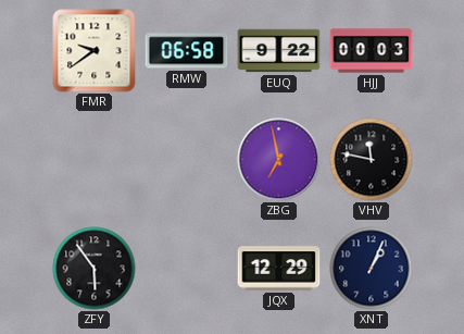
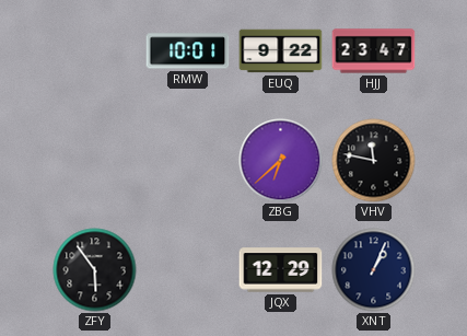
FMR: 9:39 -> none
RMW: 06:58 -> 10:01
HJJ: 00:03 -> 23:47
ZBG: 6:58 -> 6:38
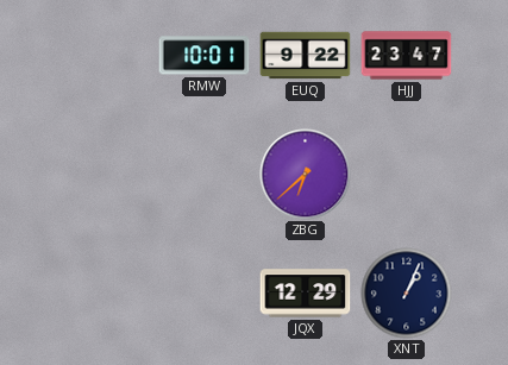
VHV: 11:47 -> none
ZFY: 5:54 -> none
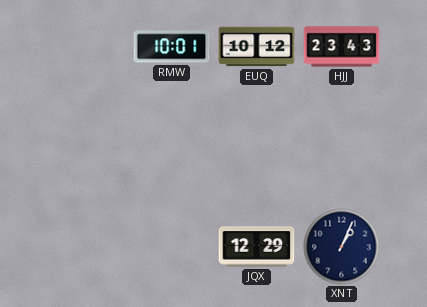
EUQ: 9:22 -> 10:12
HJJ: 23:47 -> 23:43
ZBG: 6:38 -> none
